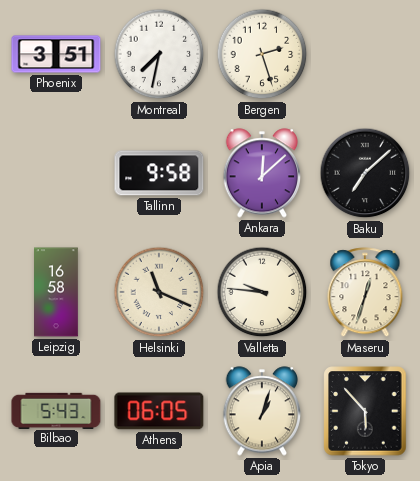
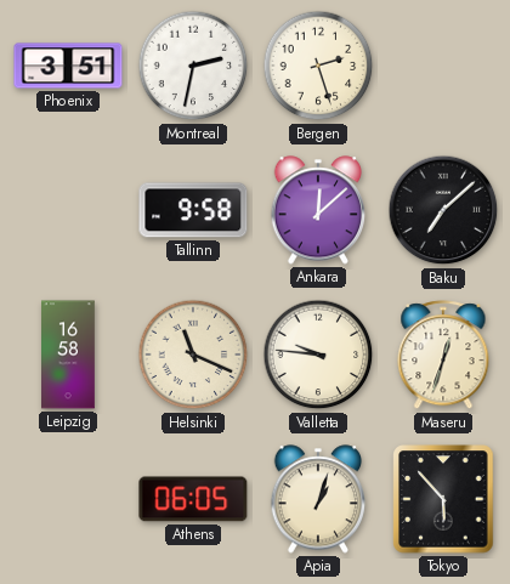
Montreal: 7:32 -> 2:32
Bilbao: 5:43 -> none
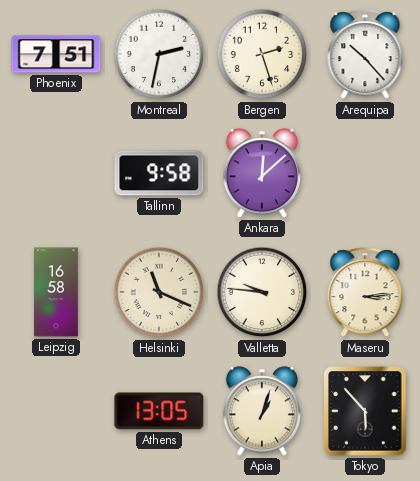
Phoenix: 3:51 -> 7:51
Arequipa: none -> 10:23
Baku: 7:08 -> none
Maseru: 12:33 -> 3:14
Athens: 06:05 -> 13:05
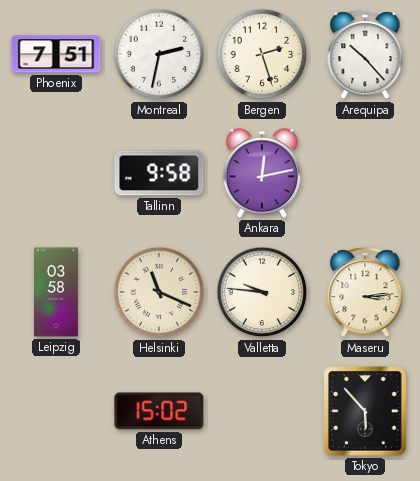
Ankara: 12:08 -> 12:13
Leipzig: 16:58 -> 03:58
Athens: 13:05 -> 15:02
Apia: 1:03 -> none
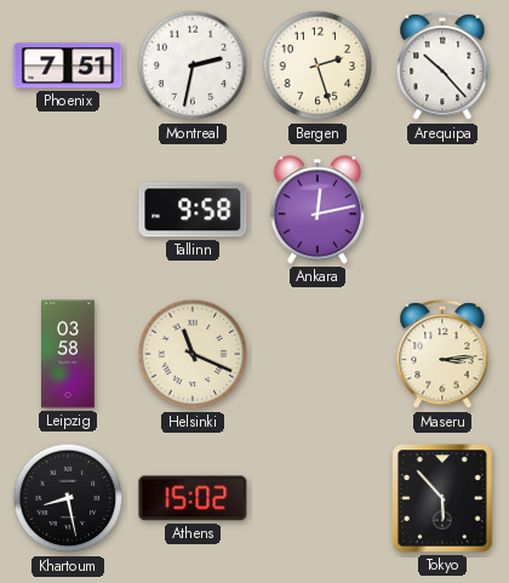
Valletta: 9:46 -> none
Khartoum: none -> 8:28
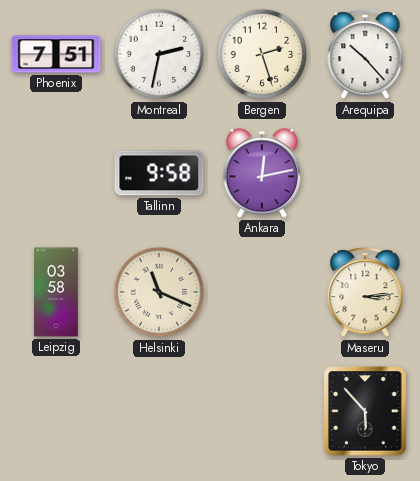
Khartoum: 8:28 -> none
Athens: 15:02 -> none
